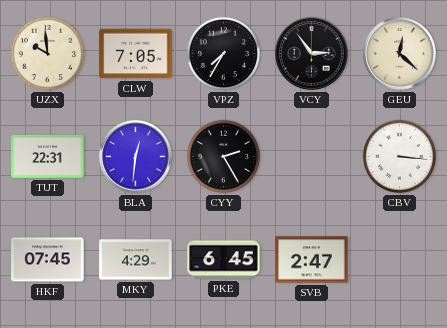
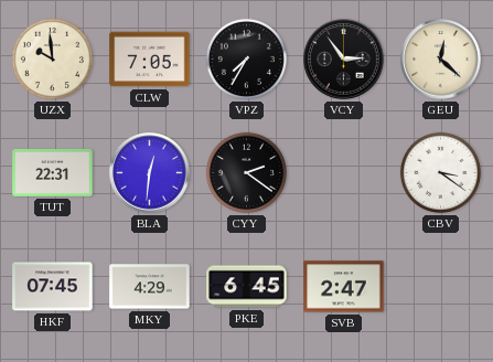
CYY: 2:25 -> 2:21
CBV: 3:16 -> 3:21
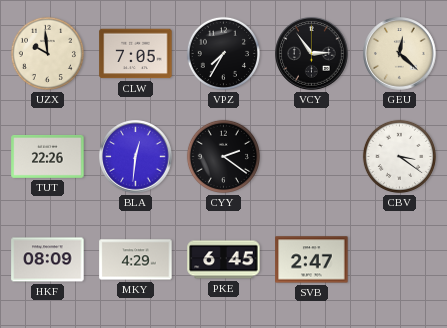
TUT: 22:31 -> 22:26
HKF: 07:45 -> 08:09
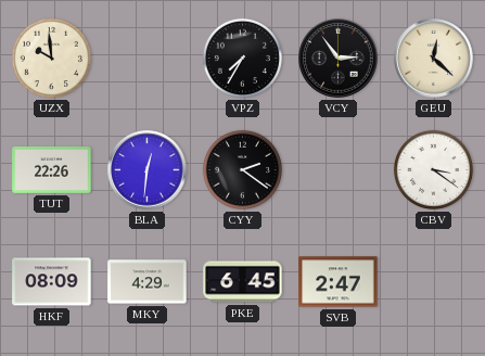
CLW: 7:05 -> none
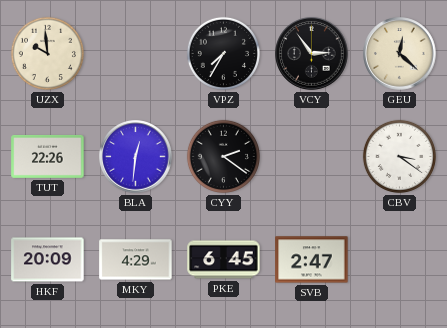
HKF: 08:09 -> 20:09
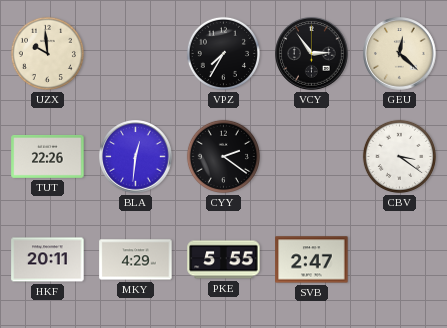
HKF: 20:09 -> 20:11
PKE: 6:45 -> 5:55
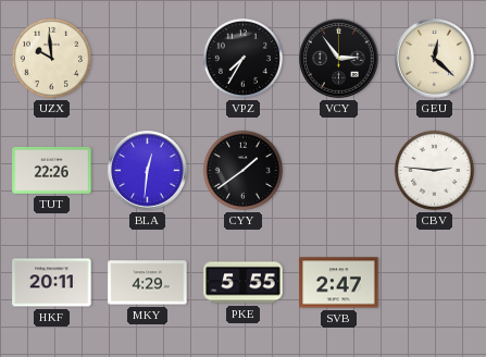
CYY: 2:21 -> 1:39
CBV: 3:21 -> 2:46
